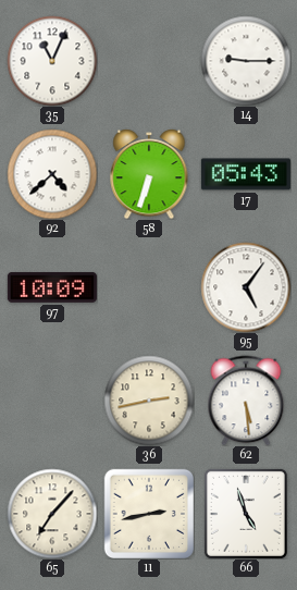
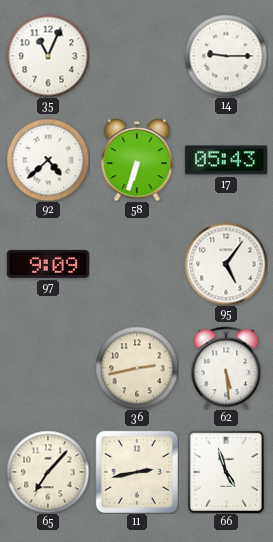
97: 10:09 -> 9:09
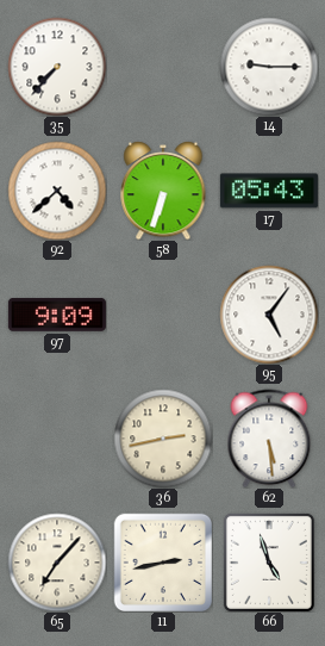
35: 11:04 -> 7:37
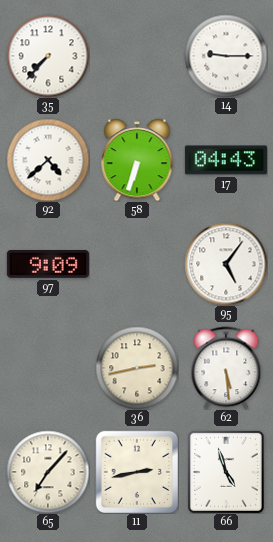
17: 05:43 -> 04:43
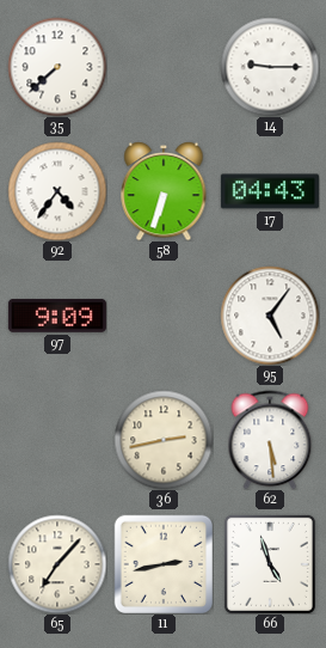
35: 7:37 -> 7:38
92: 4:38 -> 4:36
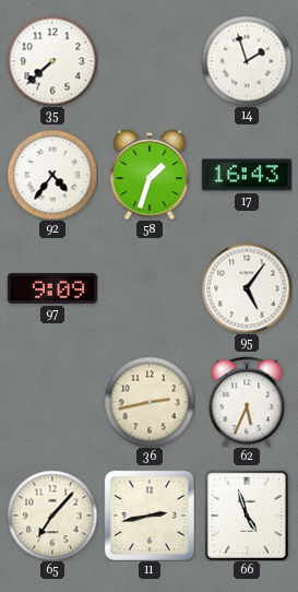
14: 9:15 -> 1:57
58: 6:33 -> 1:33
17: 04:43 -> 16:43
62: 5:29 -> 5:34
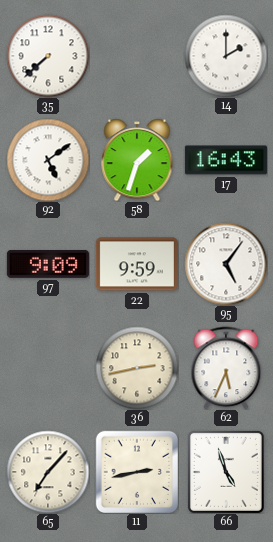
14: 1:57 -> 2:00
92: 4:36 -> 5:09
22: none -> 9:59
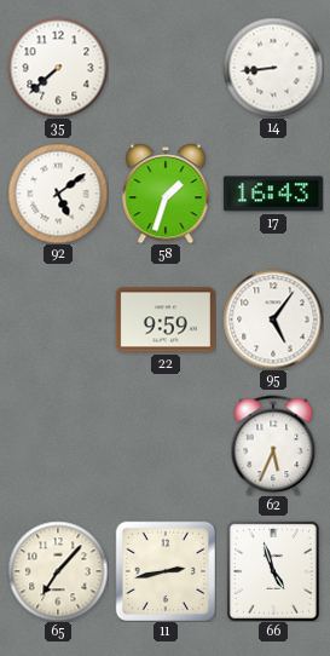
14: 2:00 -> 8:44
97: 9:09 -> none
36: 2:43 -> none
